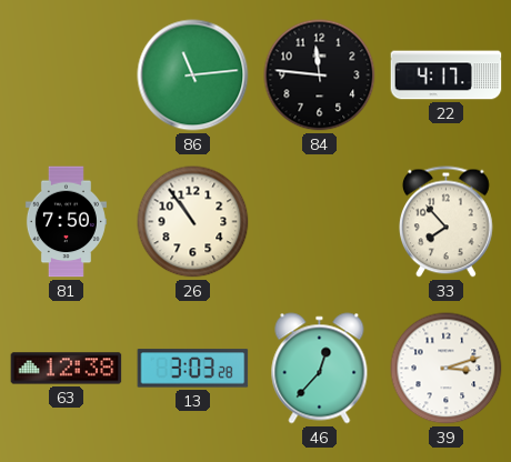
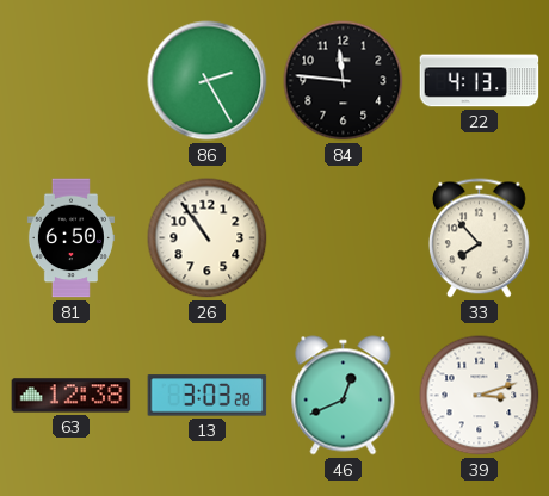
86: 11:14 -> 2:25
22: 4:17 -> 4:13
81: 7:50 -> 6:50
46: 12:37 -> 12:41
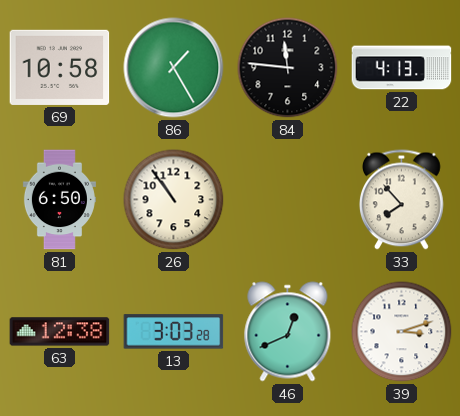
69: none -> 10:58
86: 2:25 -> 1:25
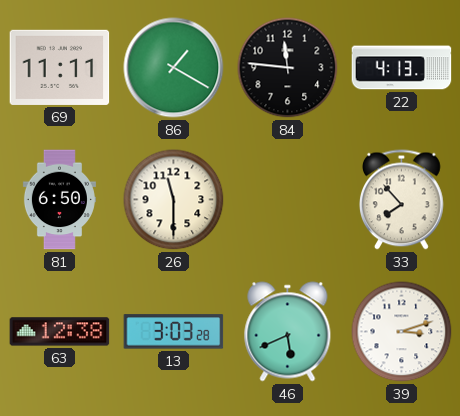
69: 10:58 -> 11:11
86: 1:25 -> 1:20
26: 10:54 -> 11:30
46: 12:41 -> 5:41
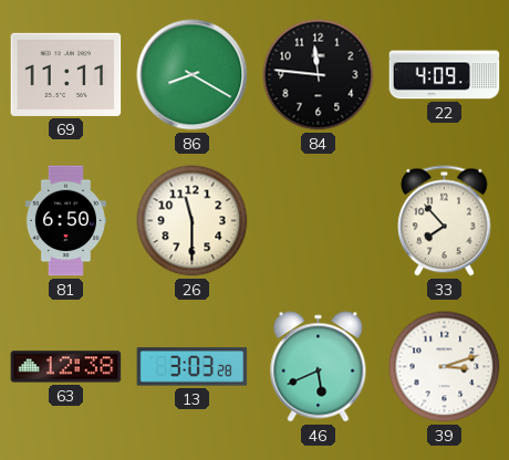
86: 1:20 -> 8:20
22: 4:13 -> 4:09
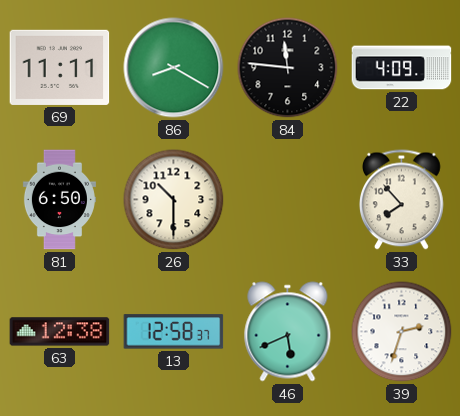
26: 11:30 -> 10:30
13: 3:03 -> 12:58
39: 3:12 -> 2:33
